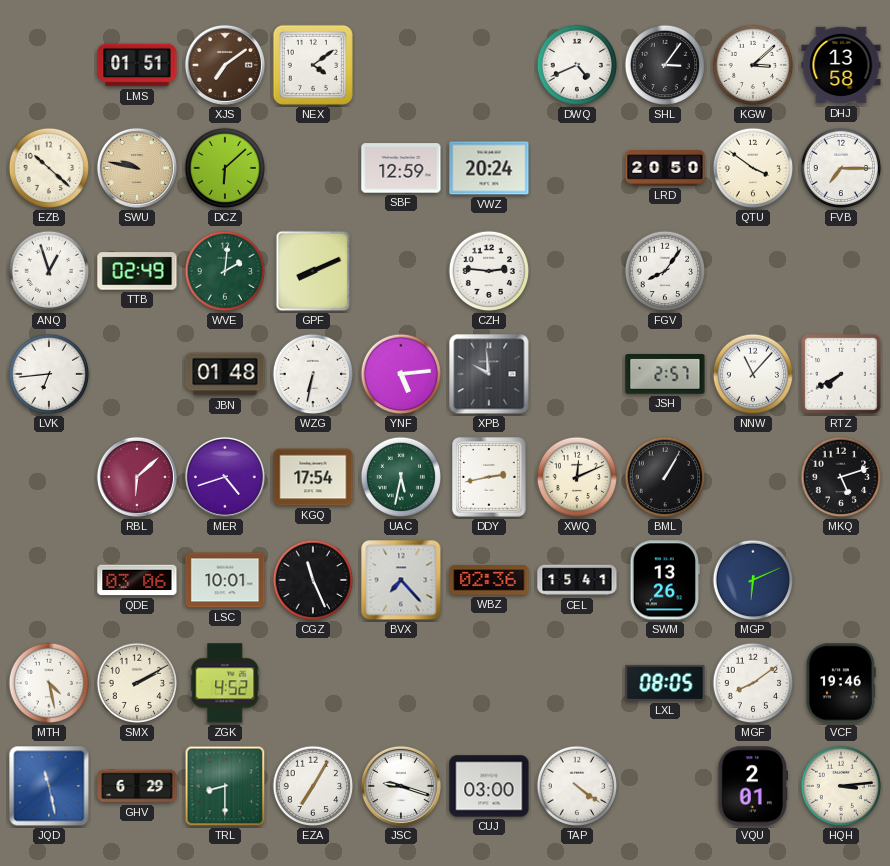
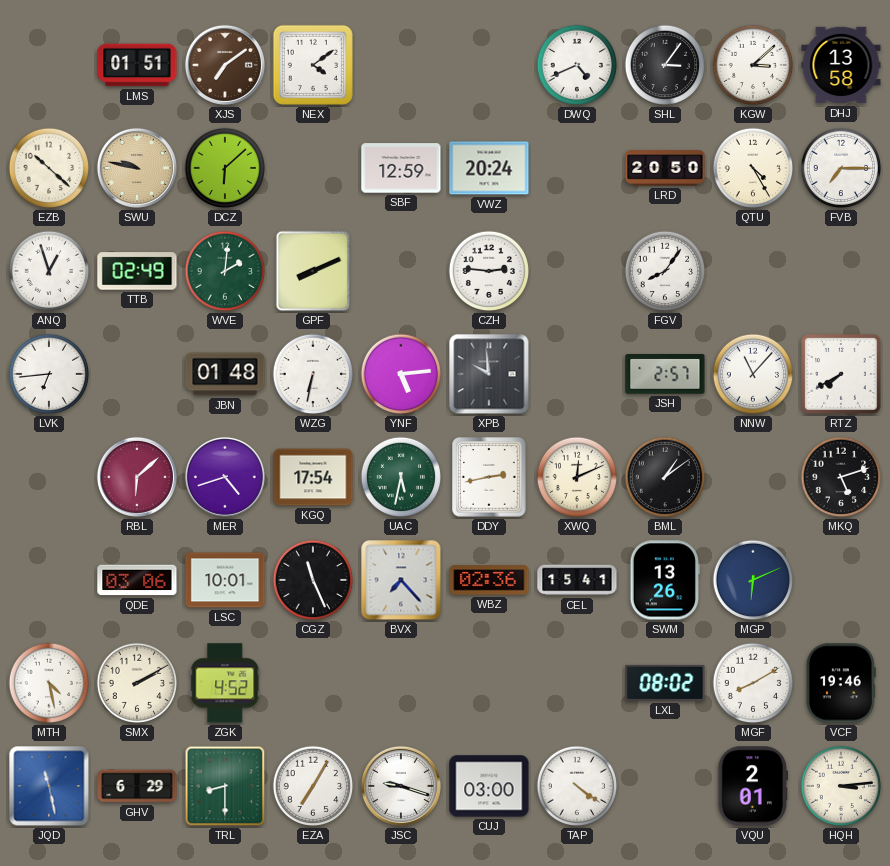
QTU: 3:51 -> 4:25
BML: 1:05 -> 1:09
LXL: 08:05 -> 08:02
MGF: 8:09 -> 8:10
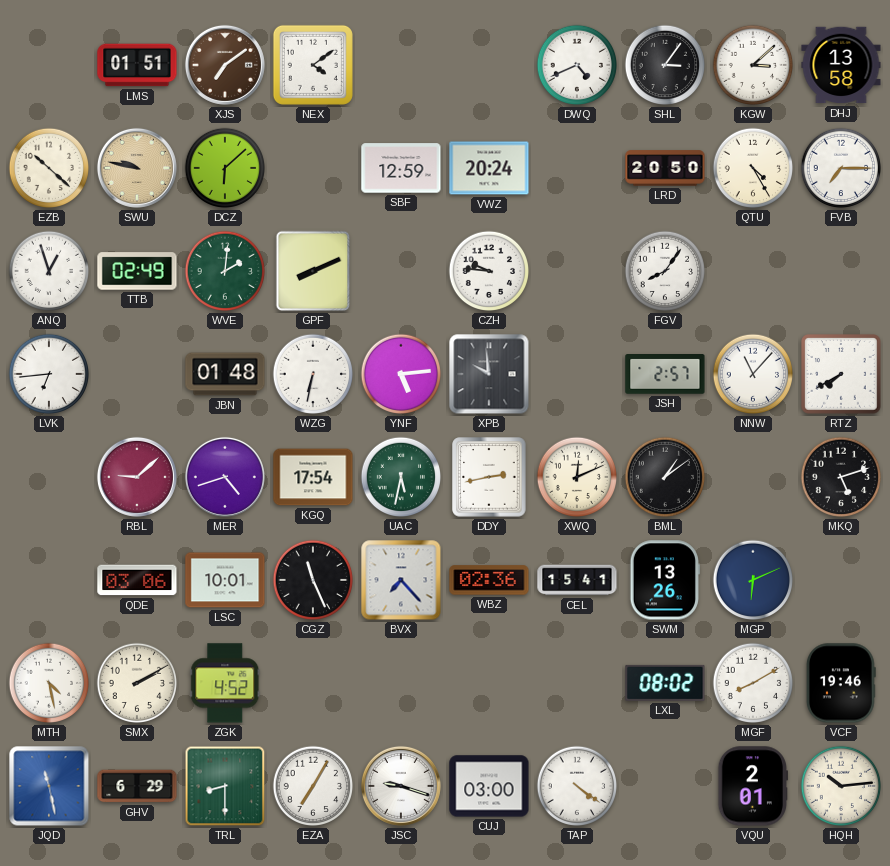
CZH: 2:46 -> 9:46
RBL: 6:08 -> 9:08
HQH: 3:14 -> 10:14
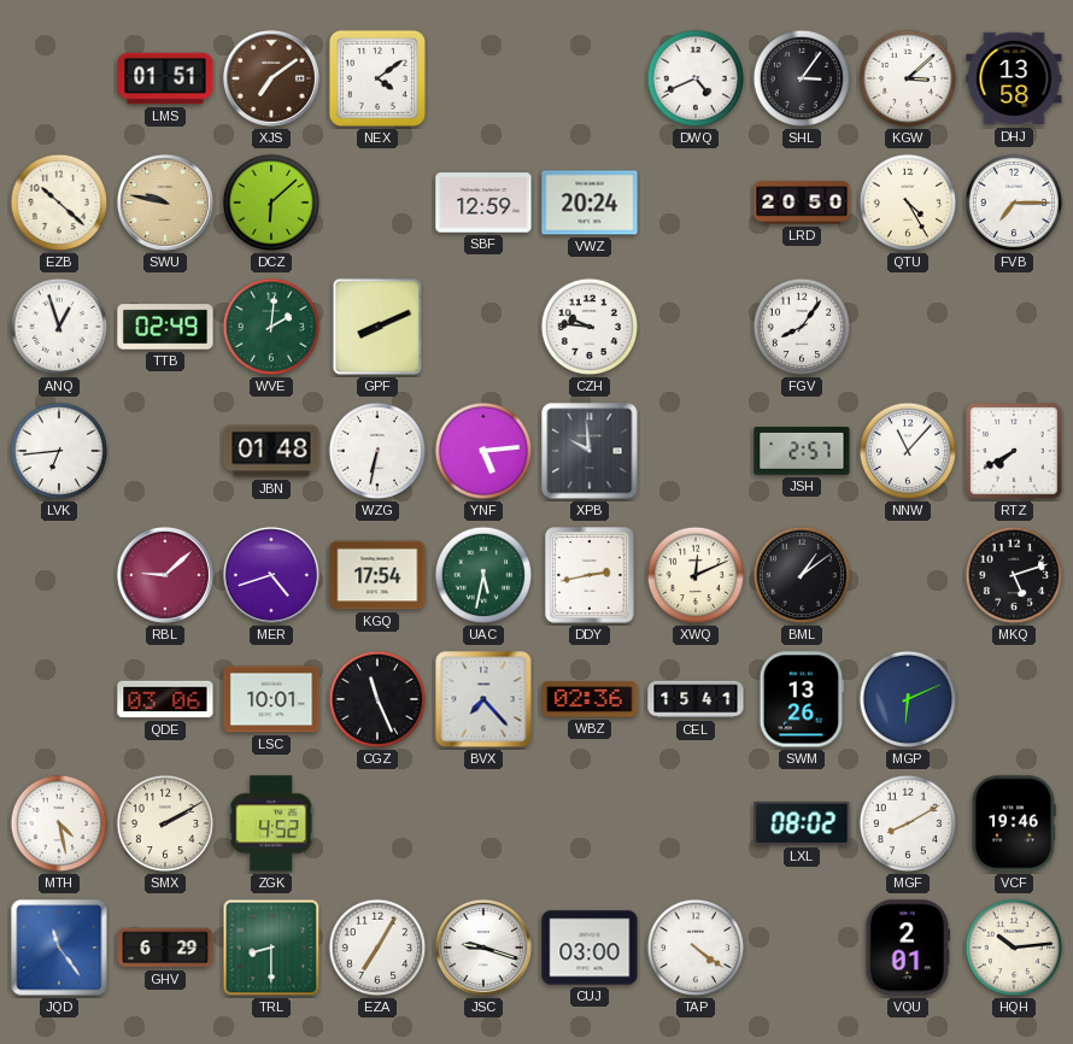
JQD: 11:28 -> 11:24
